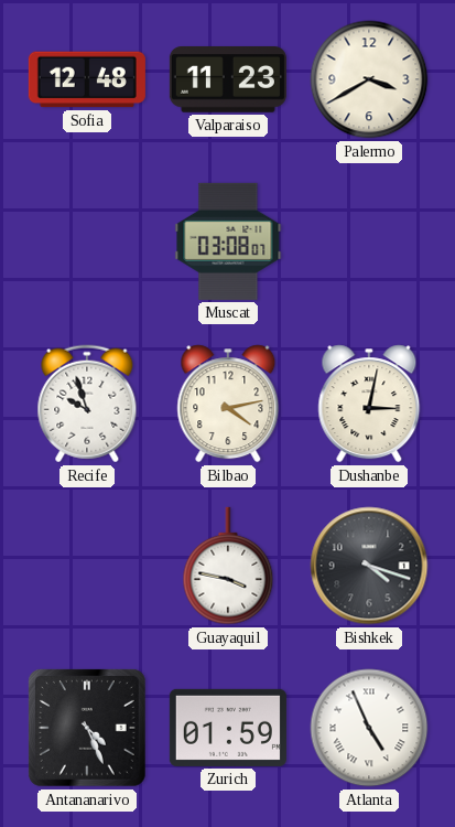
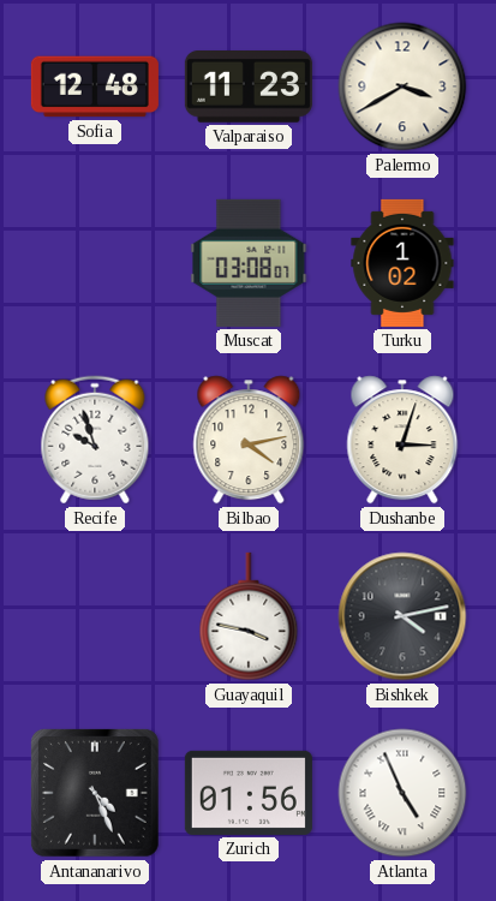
Turku: none -> 1:02
Dushanbe: 3:02 -> 3:03
Bishkek: 4:18 -> 4:13
Zurich: 01:59 -> 01:56
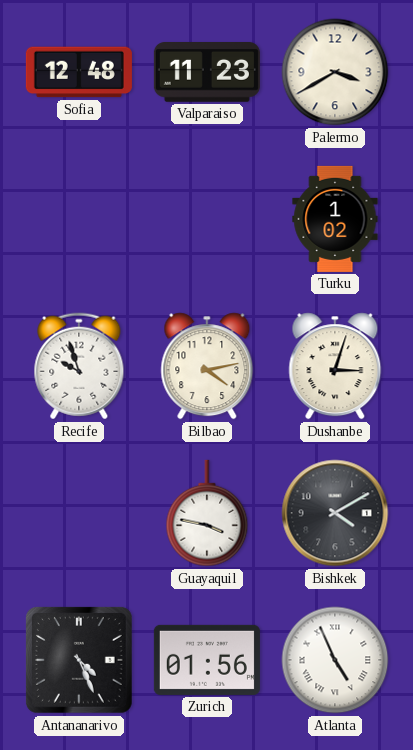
Muscat: 03:08 -> none
Bishkek: 4:13 -> 4:10
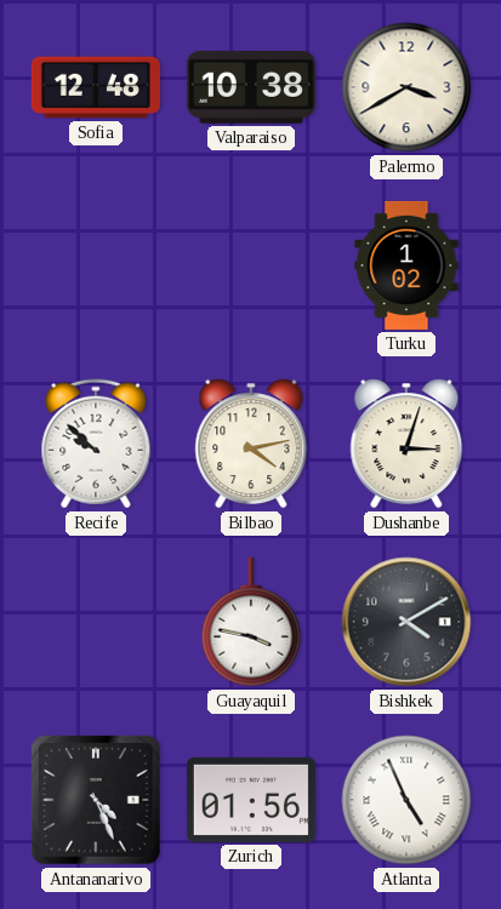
Valparaiso: 11:23 -> 10:38
Recife: 9:57 -> 9:52
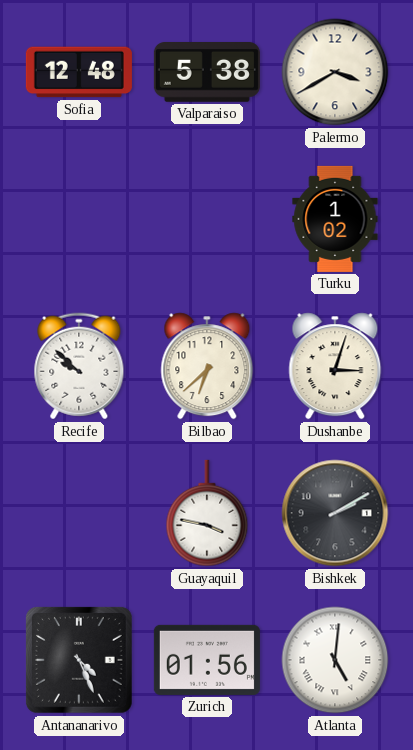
Valparaiso: 10:38 -> 5:38
Bilbao: 4:13 -> 6:38
Bishkek: 4:10 -> 2:10
Atlanta: 4:56 -> 5:01
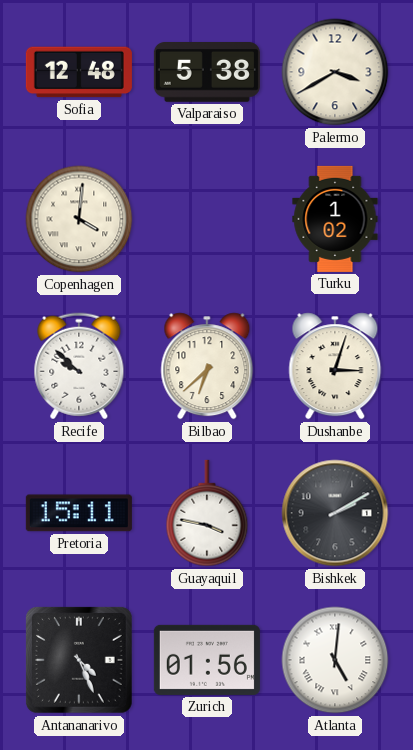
Copenhagen: none -> 4:01
Pretoria: none -> 15:11
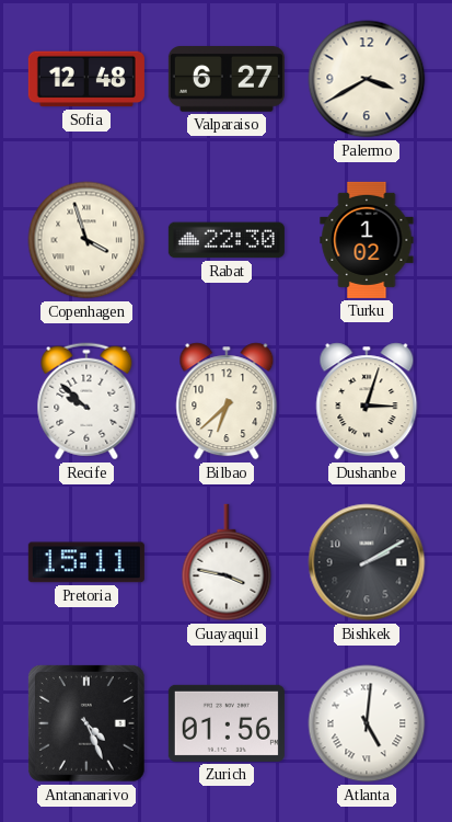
Valparaiso: 5:38 -> 6:27
Copenhagen: 4:01 -> 3:57
Rabat: none -> 22:30
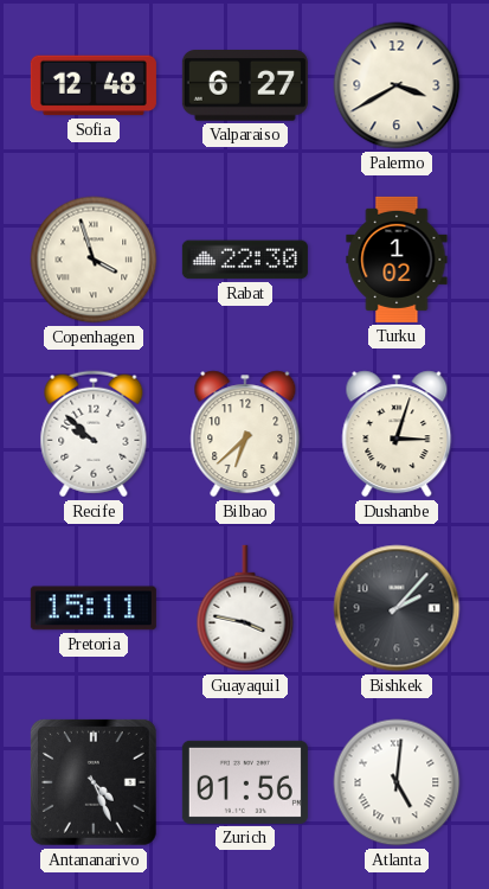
Bishkek: 2:10 -> 2:07
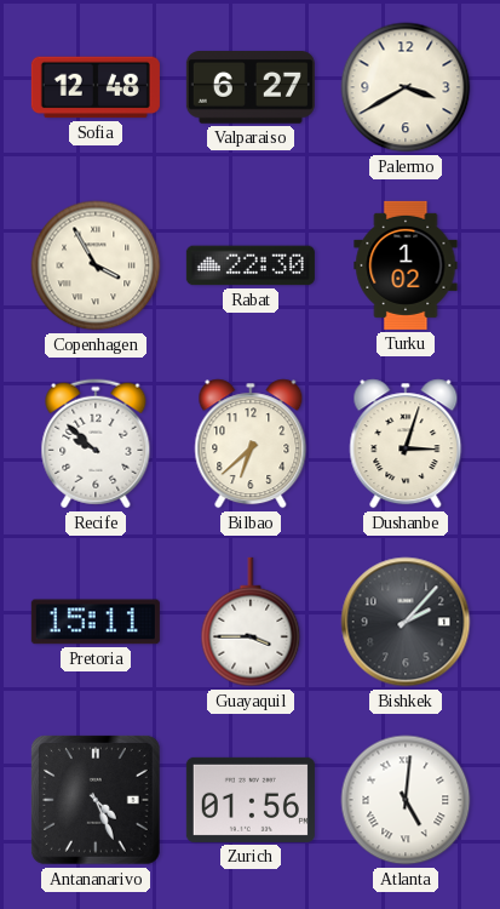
Copenhagen: 3:57 -> 3:55
Guayaquil: 3:47 -> 3:45
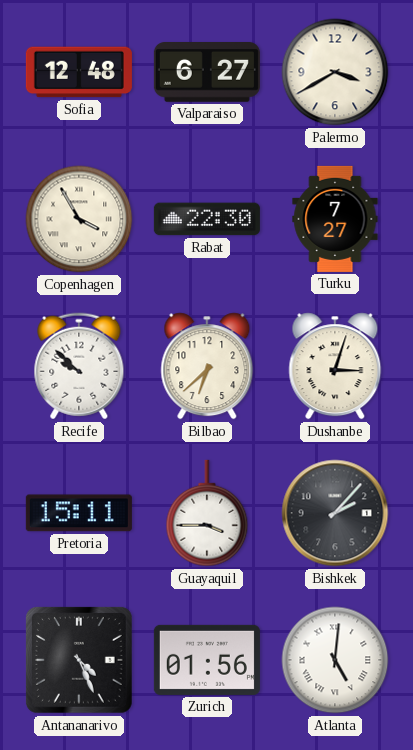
Turku: 1:02 -> 7:27
